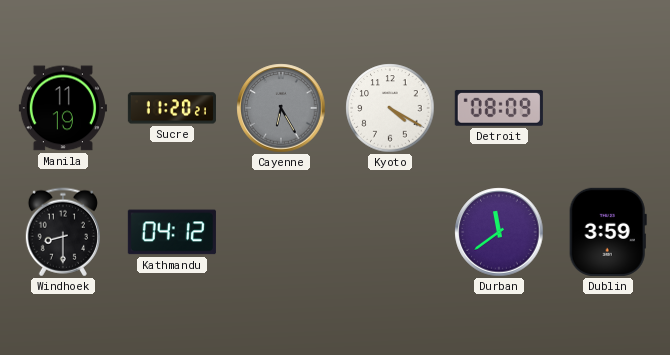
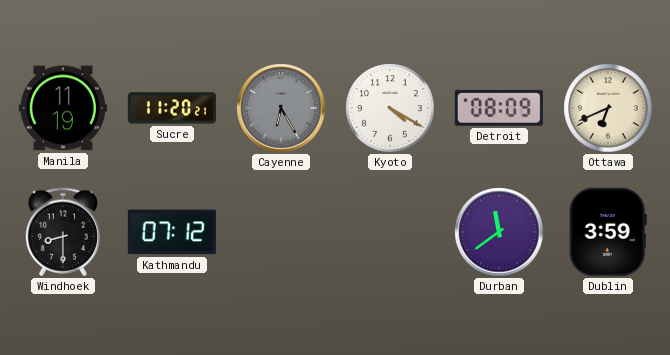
Ottawa: none -> 6:41
Kathmandu: 04:12 -> 07:12
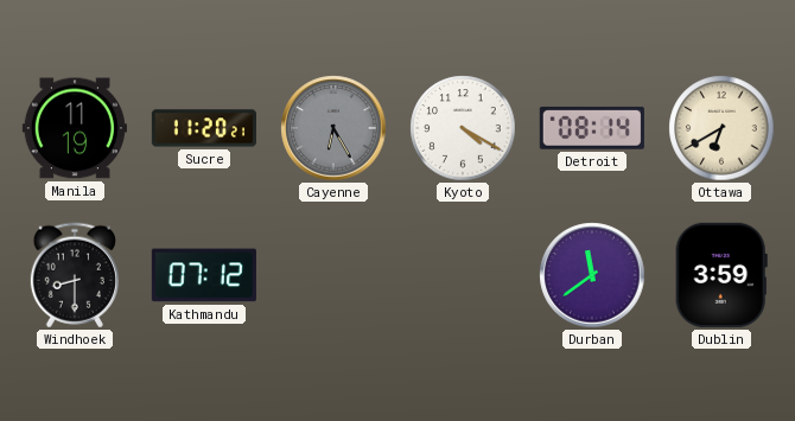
Detroit: 08:09 -> 08:14
Ottawa: 6:41 -> 6:40
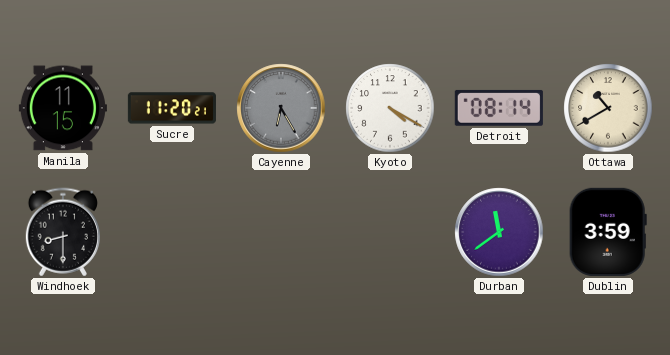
Manila: 11:19 -> 11:15
Ottawa: 6:40 -> 10:40
Kathmandu: 07:12 -> none
